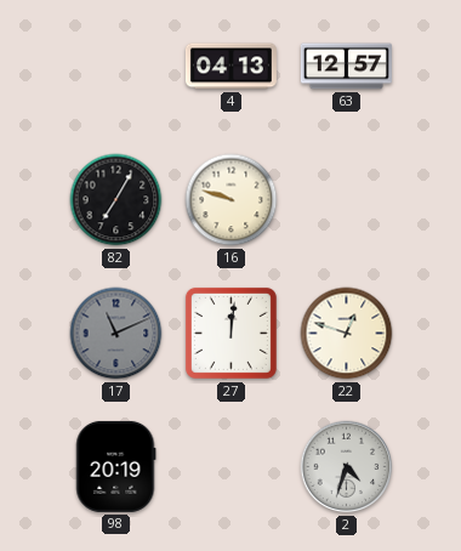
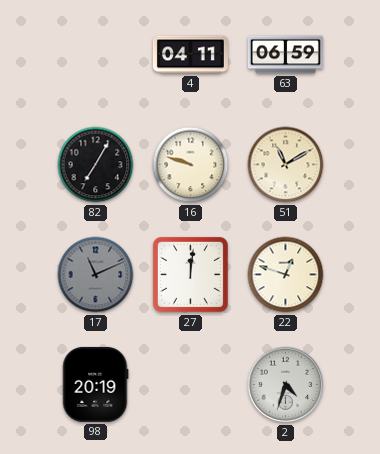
4: 04:13 -> 04:11
63: 12:57 -> 06:59
51: none -> 11:10
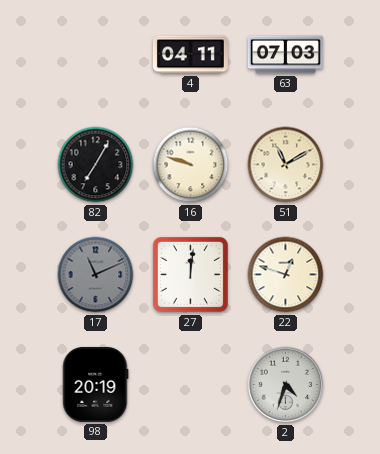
63: 06:59 -> 07:03
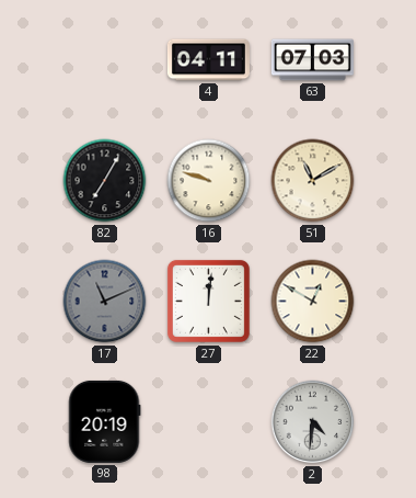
22: 12:48 -> 12:50
2: 4:33 -> 4:31
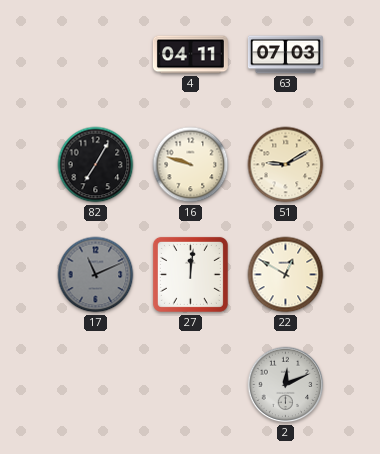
51: 11:10 -> 9:10
98: 20:19 -> none
2: 4:31 -> 12:11
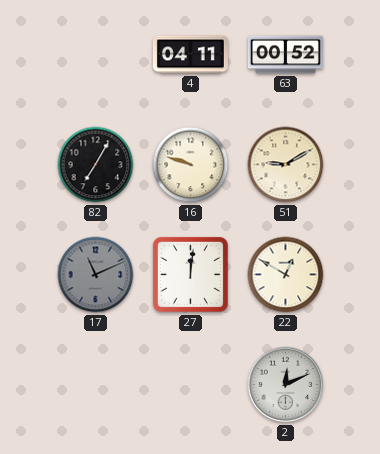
63: 07:03 -> 00:52
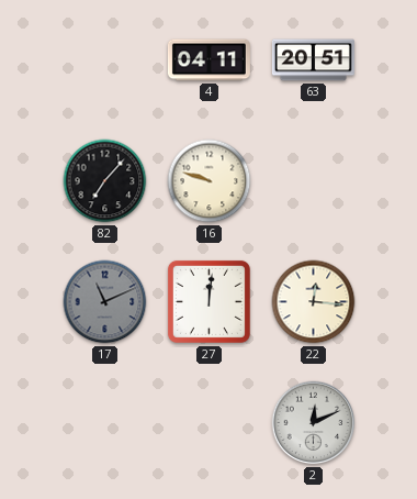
63: 00:52 -> 20:51
82: 7:05 -> 7:07
51: 9:10 -> none
22: 12:50 -> 12:16
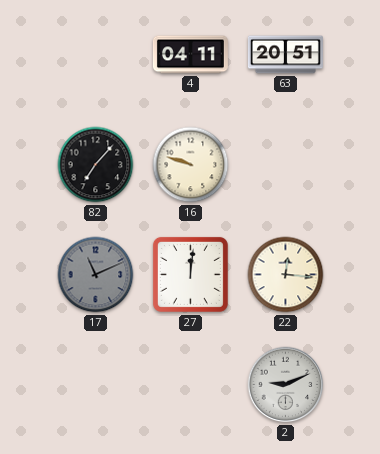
2: 12:11 -> 9:11
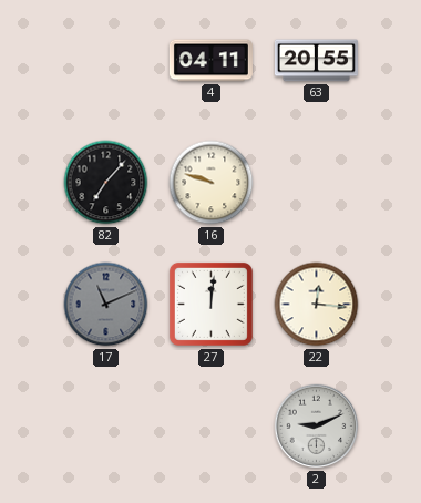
63: 20:51 -> 20:55
